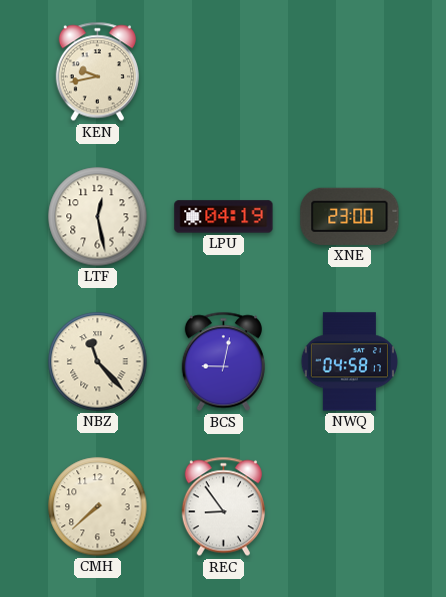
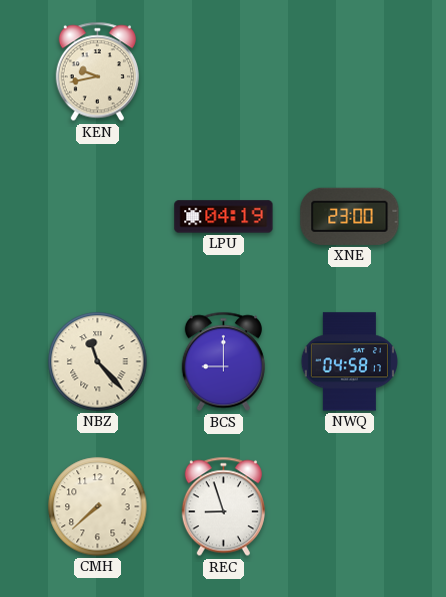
LTF: 12:28 -> none
BCS: 9:02 -> 9:00
REC: 8:54 -> 8:57
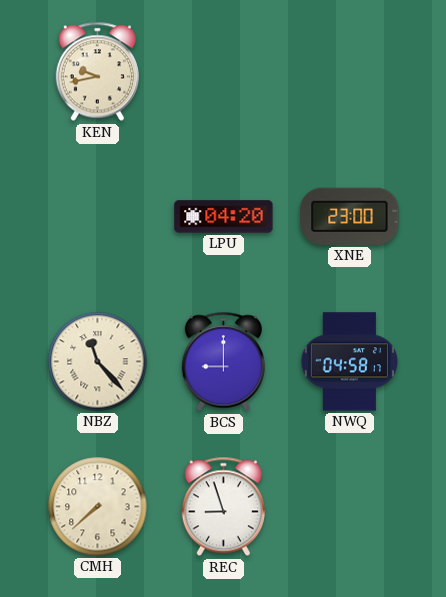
LPU: 04:19 -> 04:20
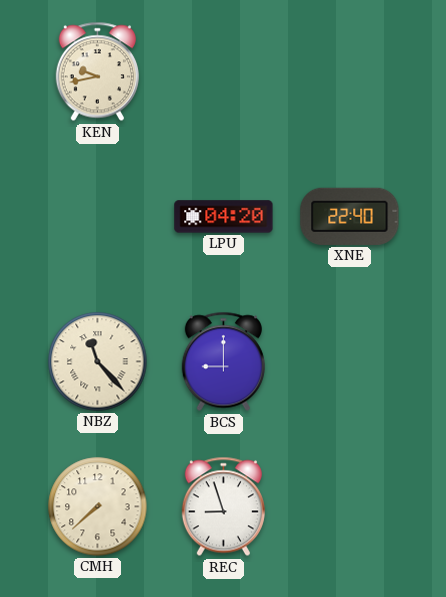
XNE: 23:00 -> 22:40
NWQ: 04:58 -> none
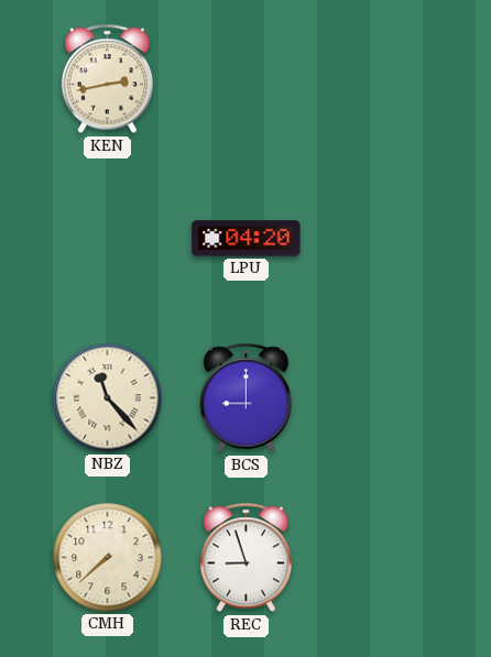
KEN: 9:43 -> 2:43
XNE: 22:40 -> none
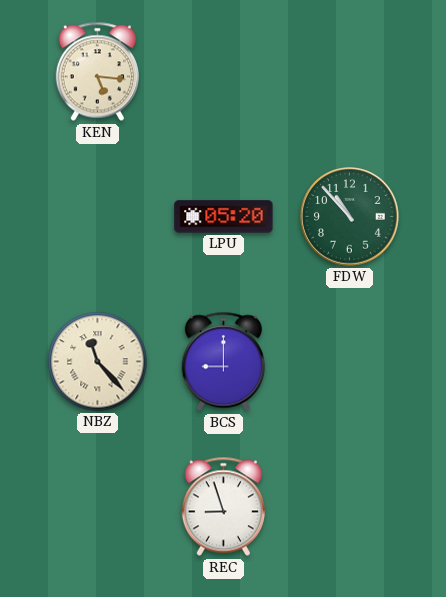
KEN: 2:43 -> 5:16
LPU: 04:20 -> 05:20
FDW: none -> 10:53
CMH: 7:38 -> none
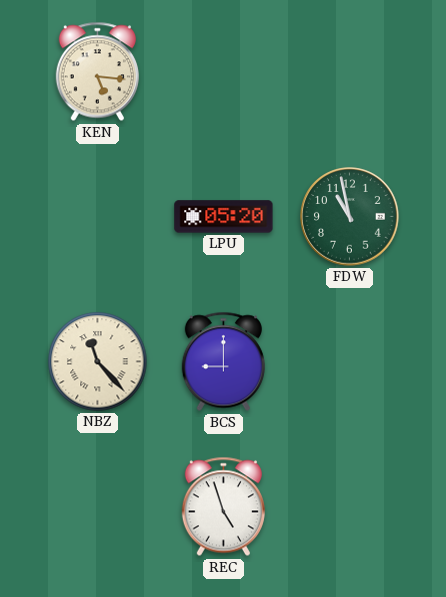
FDW: 10:53 -> 10:58
REC: 8:57 -> 4:57
